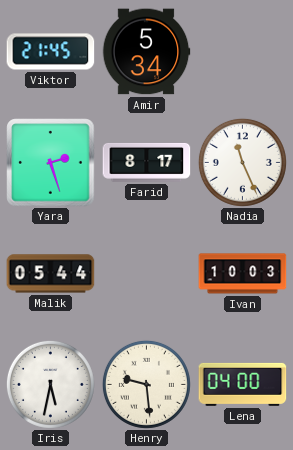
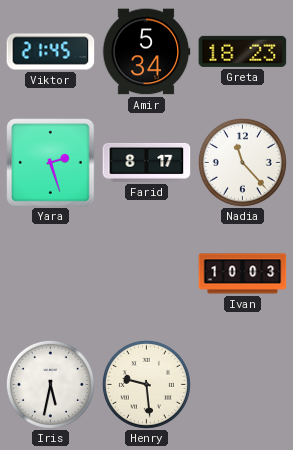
Greta: none -> 18:23
Nadia: 11:26 -> 11:23
Malik: 05:44 -> none
Lena: 04:00 -> none
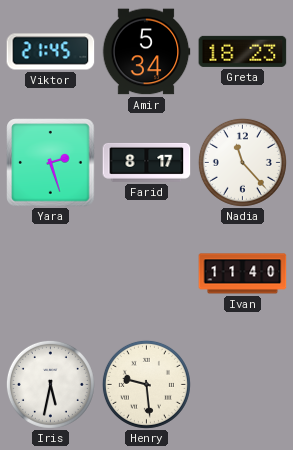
Ivan: 10:03 -> 11:40
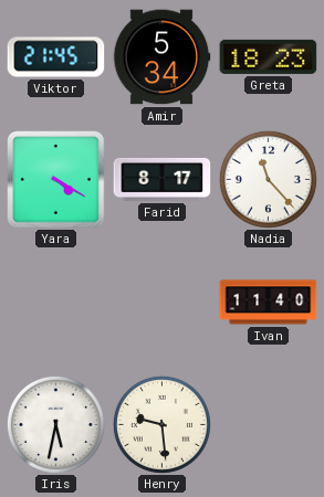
Yara: 2:27 -> 4:20
